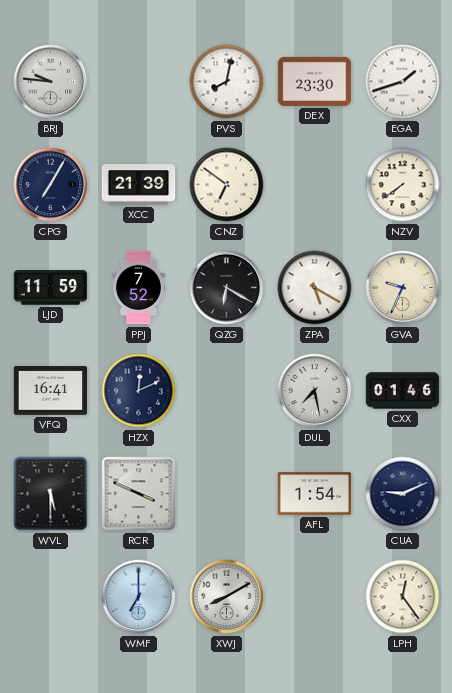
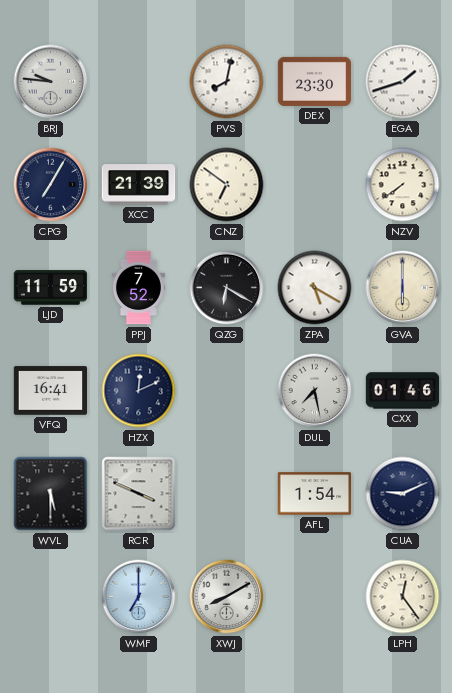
GVA: 9:34 -> 6:00
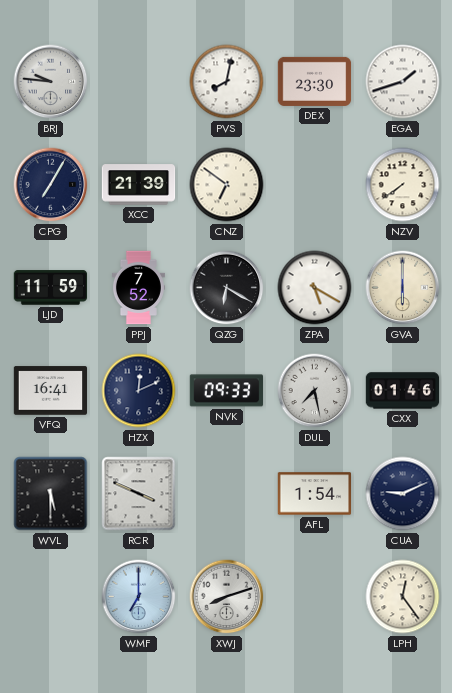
NVK: none -> 09:33
XWJ: 8:10 -> 8:12
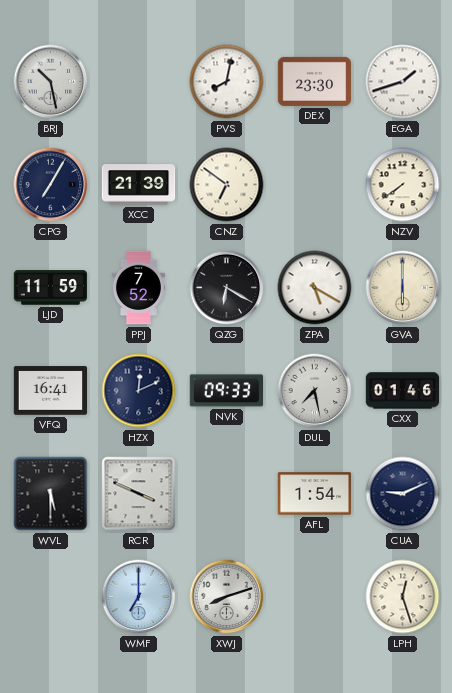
BRJ: 9:46 -> 10:28
LPH: 12:24 -> 12:27
